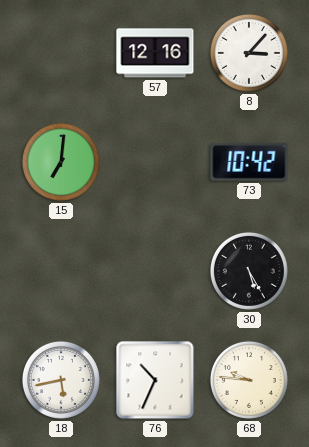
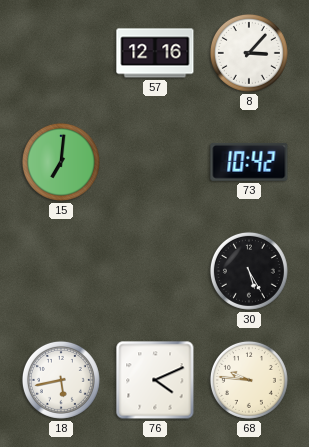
76: 10:34 -> 4:11
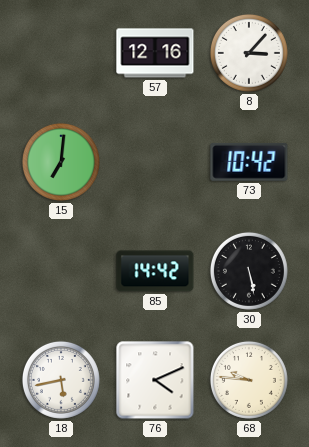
85: none -> 14:42
30: 5:25 -> 5:28
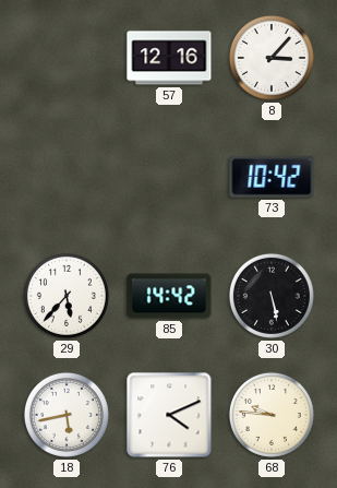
15: 7:01 -> none
29: none -> 5:37
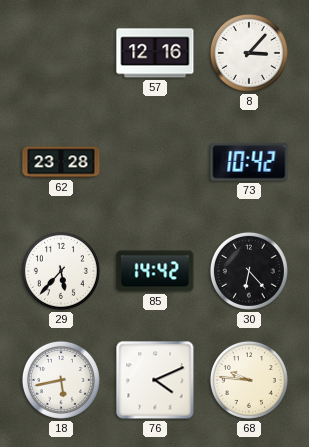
62: none -> 23:28
30: 5:28 -> 6:23
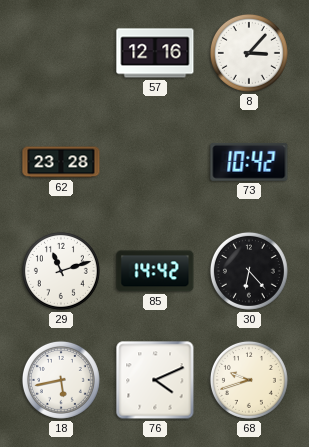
29: 5:37 -> 11:12
68: 9:46 -> 9:42
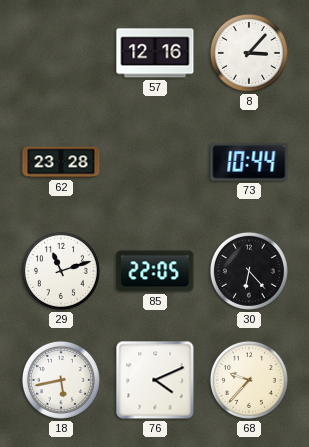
73: 10:42 -> 10:44
85: 14:42 -> 22:05
68: 9:42 -> 9:37
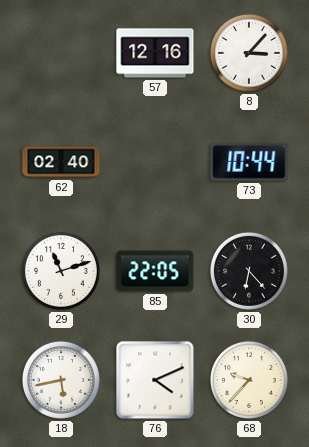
62: 23:28 -> 02:40
